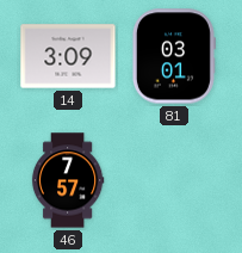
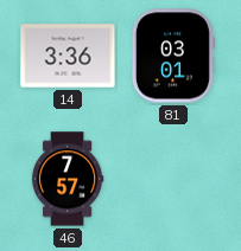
14: 3:09 -> 3:36
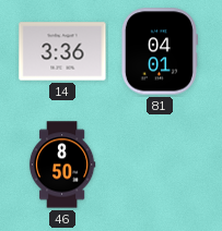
81: 03:01 -> 04:01
46: 7:57 -> 8:50
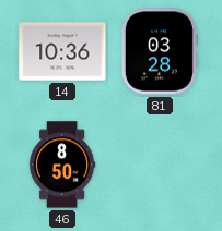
14: 3:36 -> 10:36
81: 04:01 -> 03:28
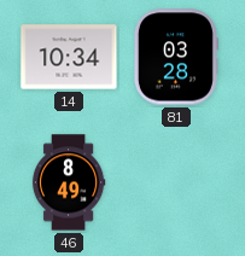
14: 10:36 -> 10:34
46: 8:50 -> 8:49
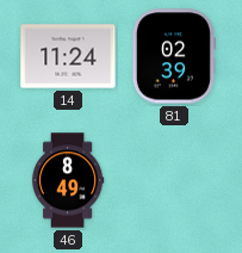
14: 10:34 -> 11:24
81: 03:28 -> 02:39
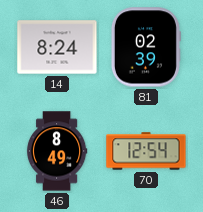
14: 11:24 -> 8:24
70: none -> 12:54
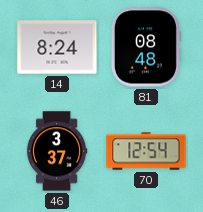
81: 02:39 -> 08:48
46: 8:49 -> 3:37
